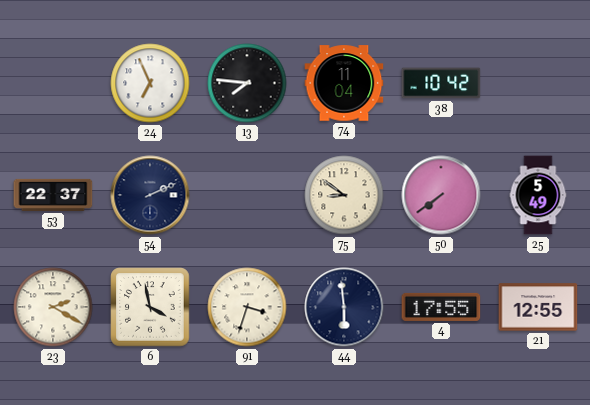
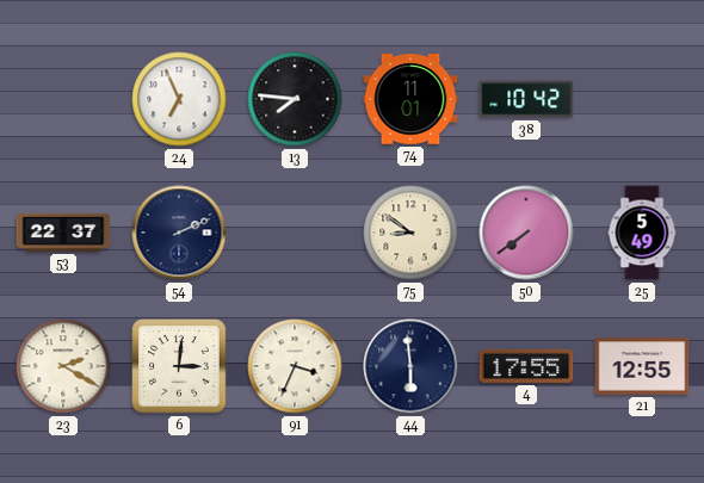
74: 11:04 -> 11:01
6: 3:58 -> 3:01
91: 3:33 -> 3:34
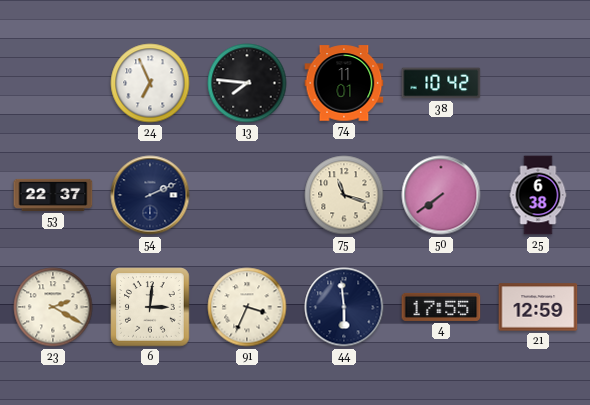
75: 8:51 -> 11:18
25: 5:49 -> 6:38
21: 12:55 -> 12:59
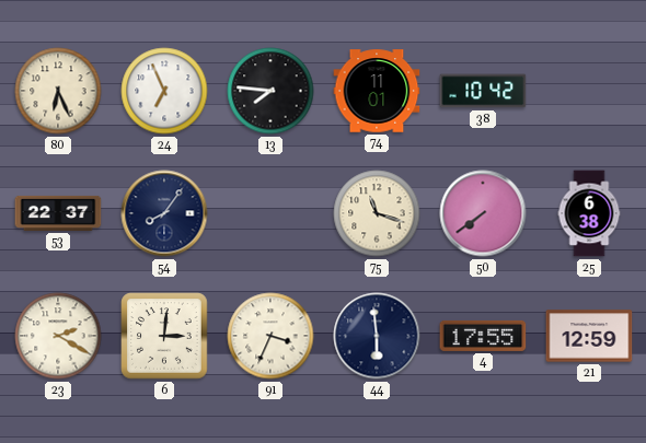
80: none -> 6:26
54: 2:11 -> 8:06
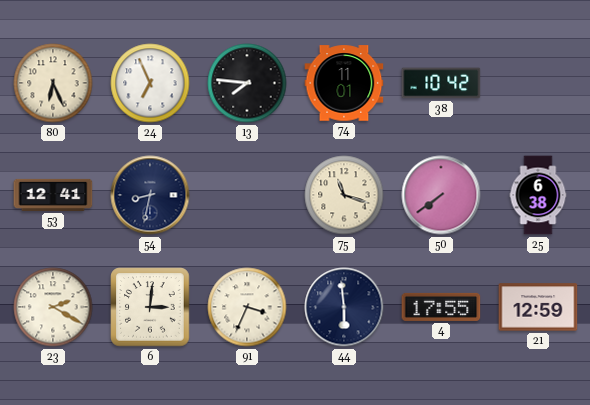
53: 22:37 -> 12:41
54: 8:06 -> 8:32
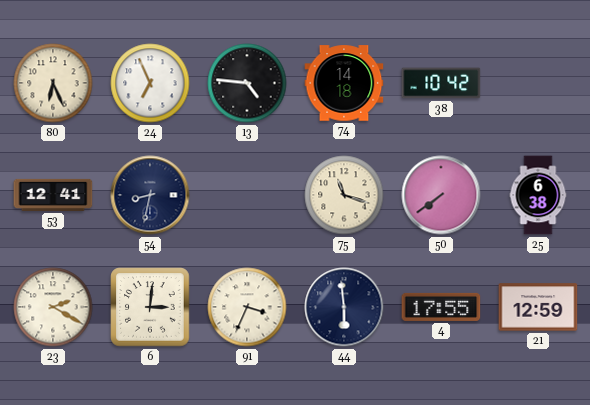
13: 7:46 -> 4:46
74: 11:01 -> 14:18
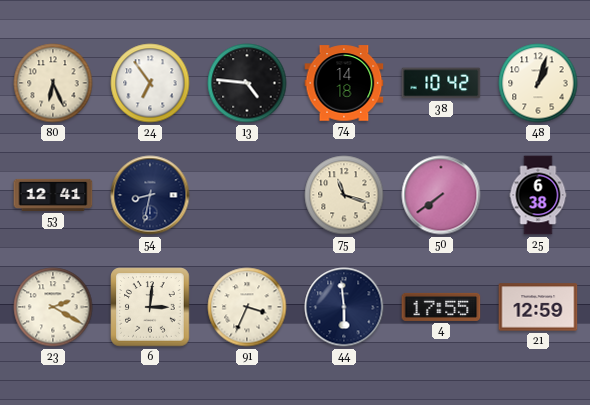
24: 6:56 -> 6:54
48: none -> 1:03
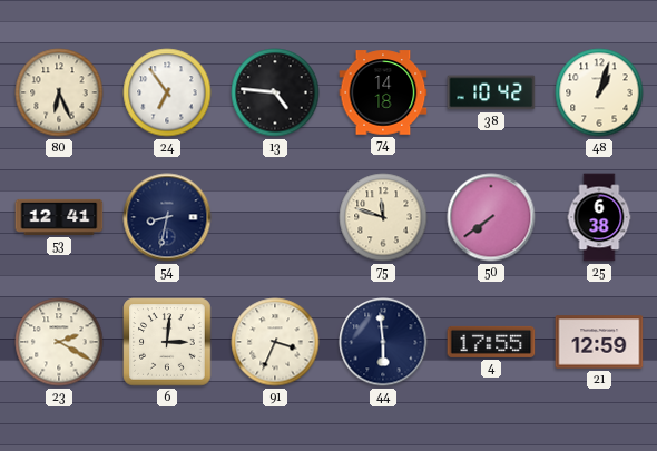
75: 11:18 -> 11:48
